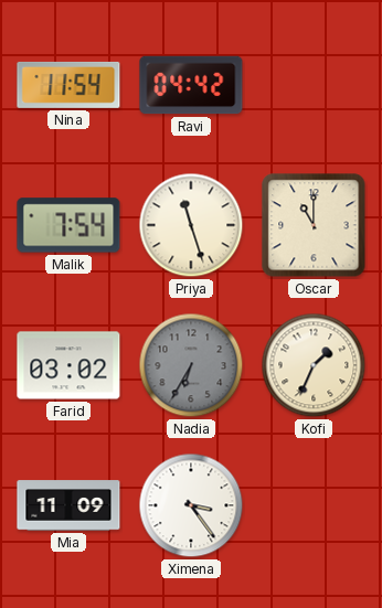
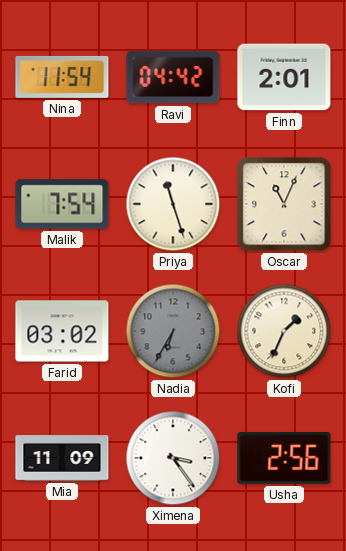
Finn: none -> 2:01
Oscar: 11:00 -> 11:04
Usha: none -> 2:56
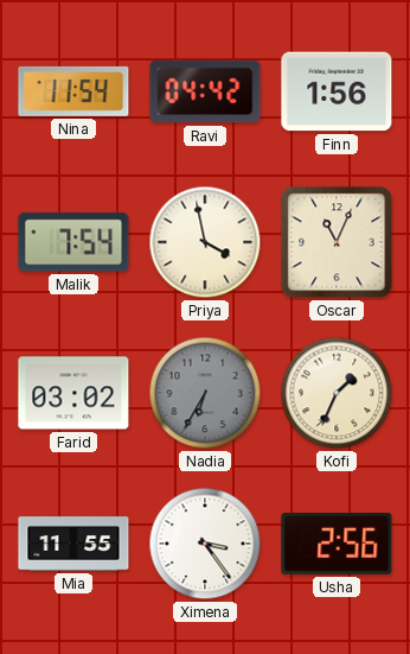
Finn: 2:01 -> 1:56
Priya: 11:27 -> 3:58
Mia: 11:09 -> 11:55
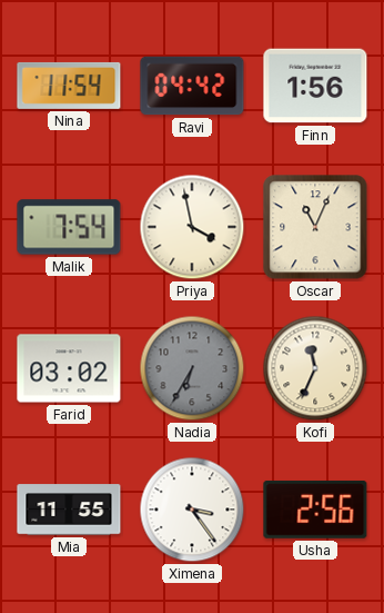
Kofi: 1:34 -> 11:34
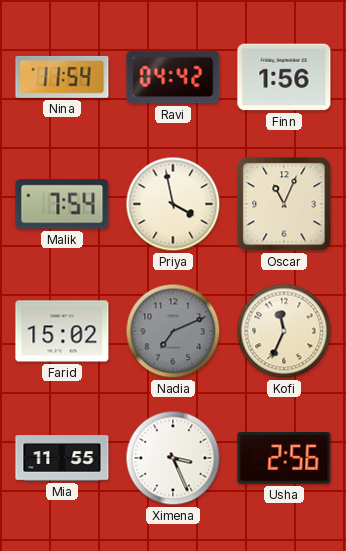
Farid: 03:02 -> 15:02
Nadia: 6:35 -> 7:11
Ximena: 3:24 -> 3:26
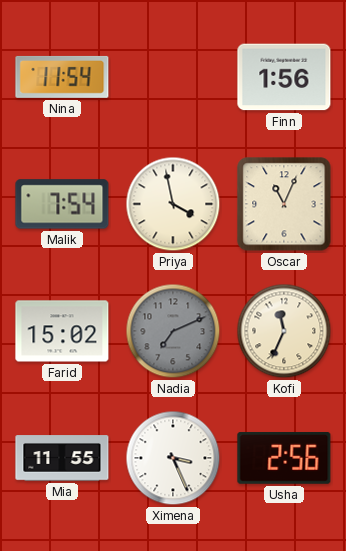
Ravi: 04:42 -> none
